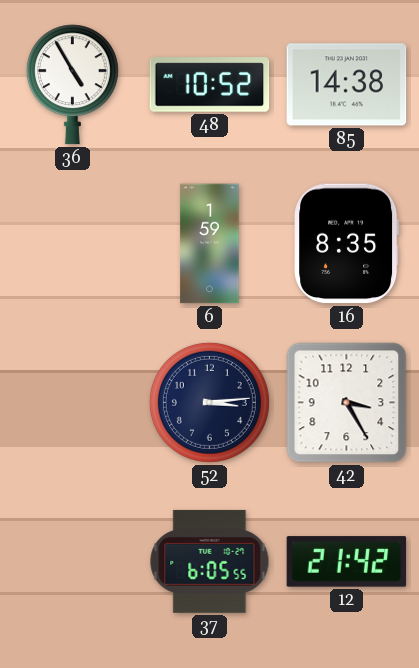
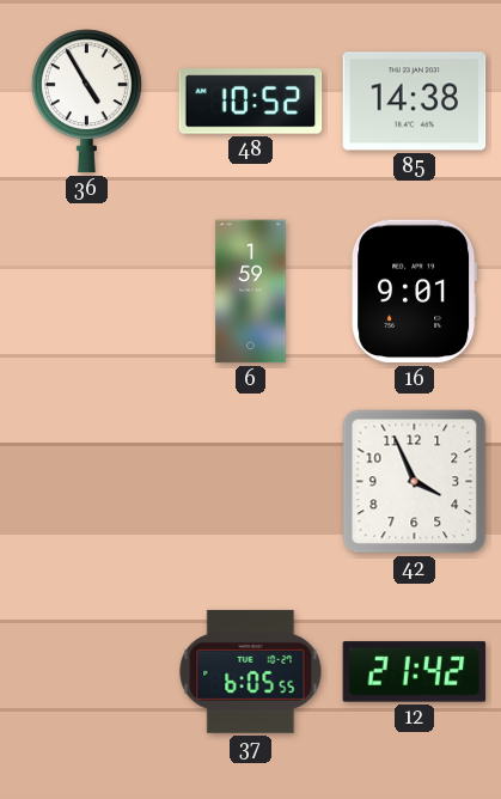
16: 8:35 -> 9:01
52: 3:14 -> none
42: 3:25 -> 3:56
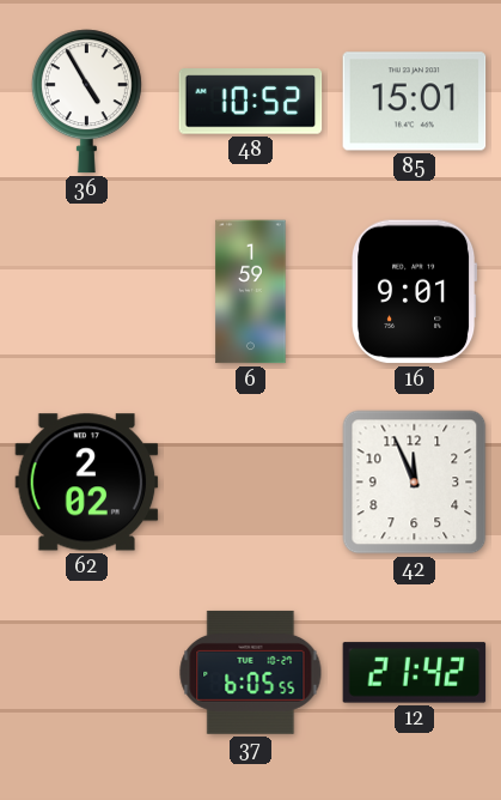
85: 14:38 -> 15:01
62: none -> 2:02
42: 3:56 -> 11:56
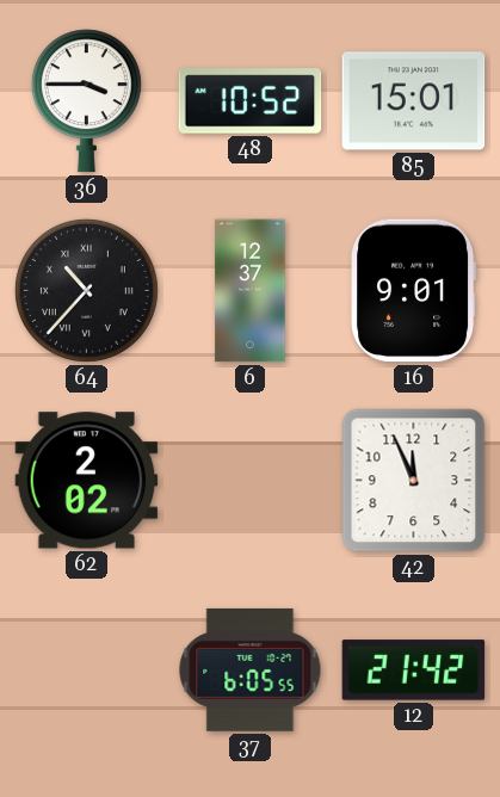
36: 4:55 -> 3:45
64: none -> 10:37
6: 1:59 -> 12:37
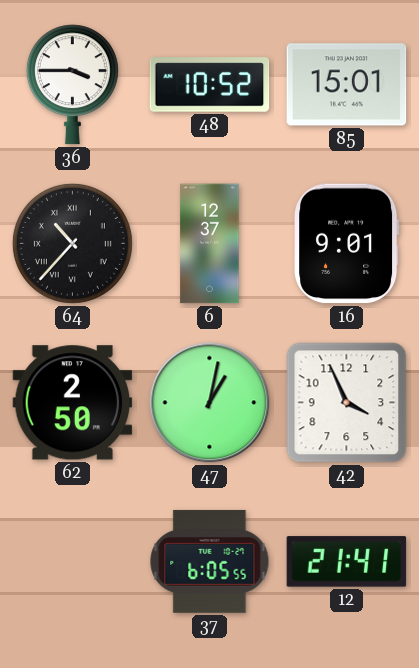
62: 2:02 -> 2:50
47: none -> 1:02
42: 11:56 -> 3:56
12: 21:42 -> 21:41
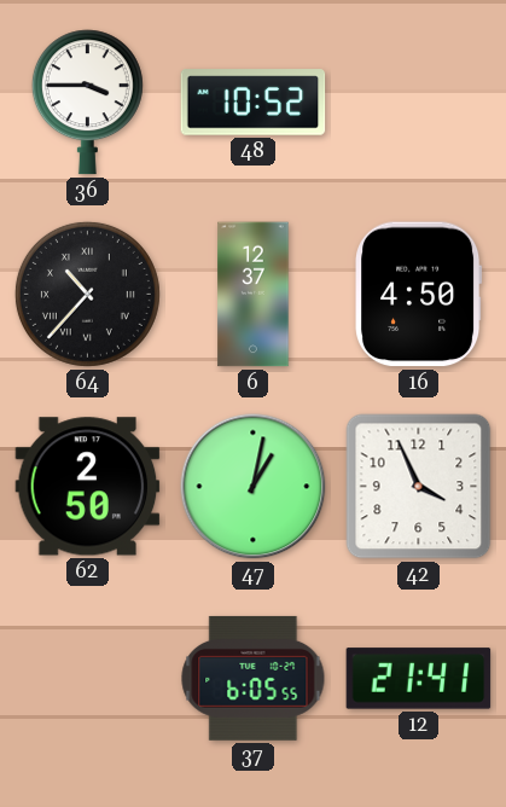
85: 15:01 -> none
16: 9:01 -> 4:50
